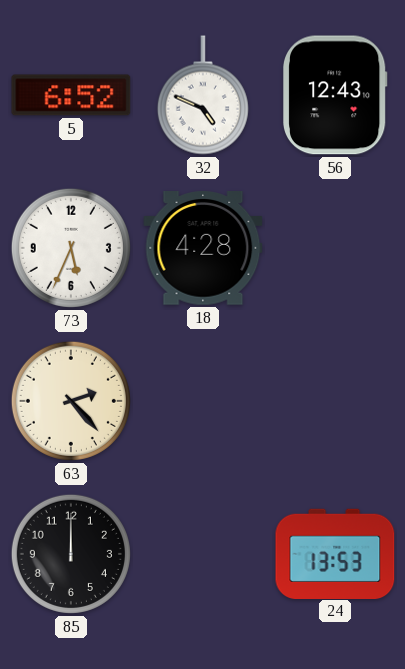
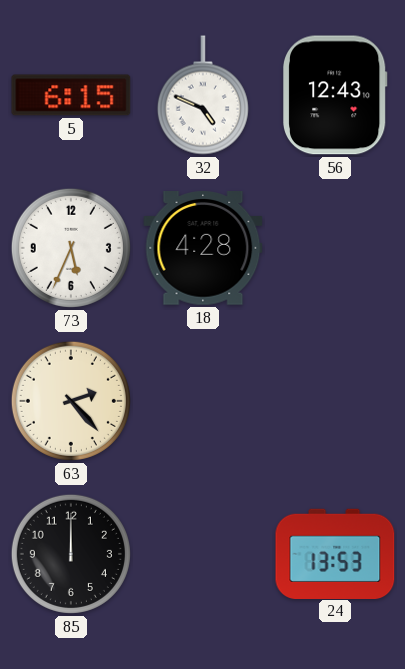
5: 6:52 -> 6:15
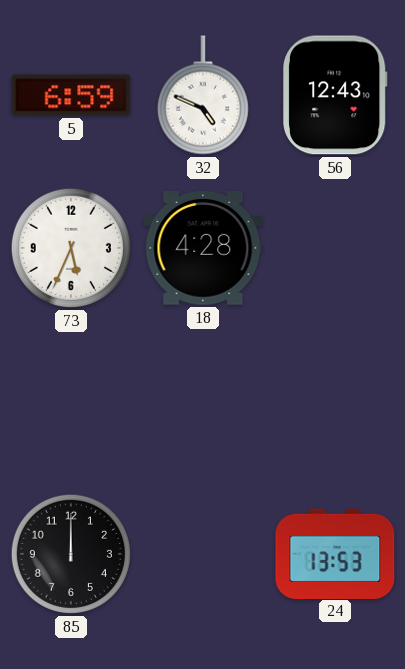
5: 6:15 -> 6:59
63: 2:23 -> none
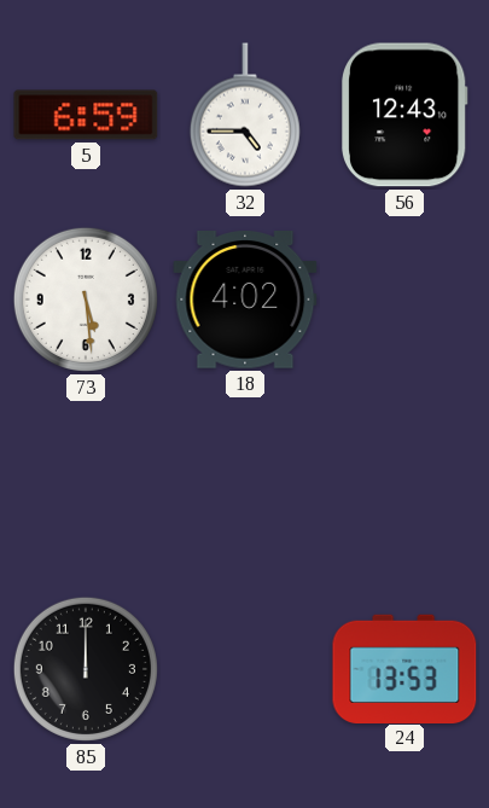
32: 4:49 -> 4:45
73: 5:34 -> 5:29
18: 4:28 -> 4:02
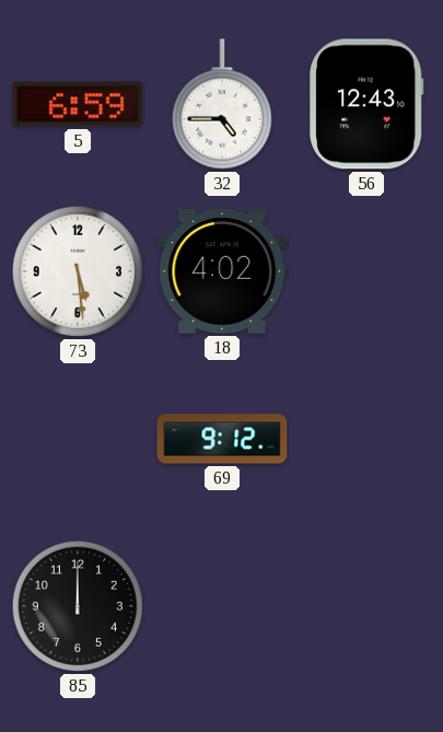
69: none -> 9:12
24: 13:53 -> none
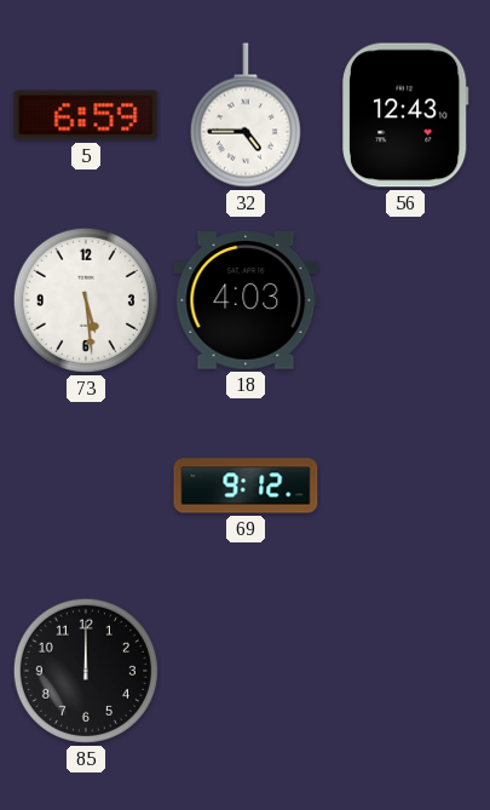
18: 4:02 -> 4:03
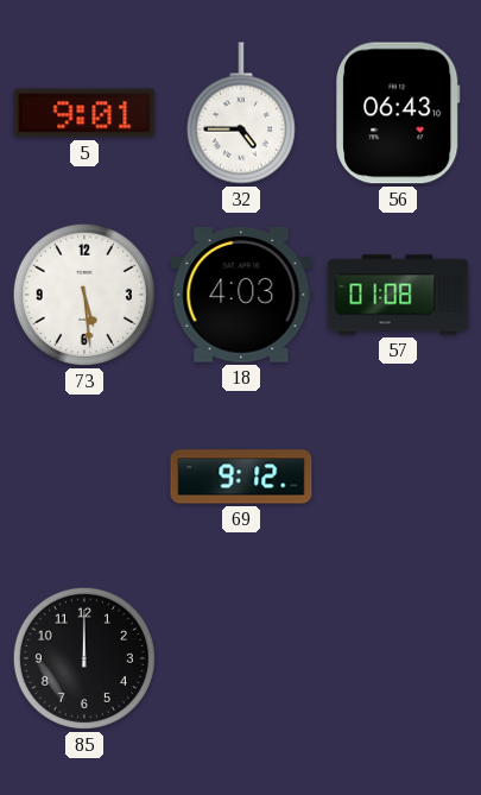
5: 6:59 -> 9:01
56: 12:43 -> 06:43
57: none -> 01:08
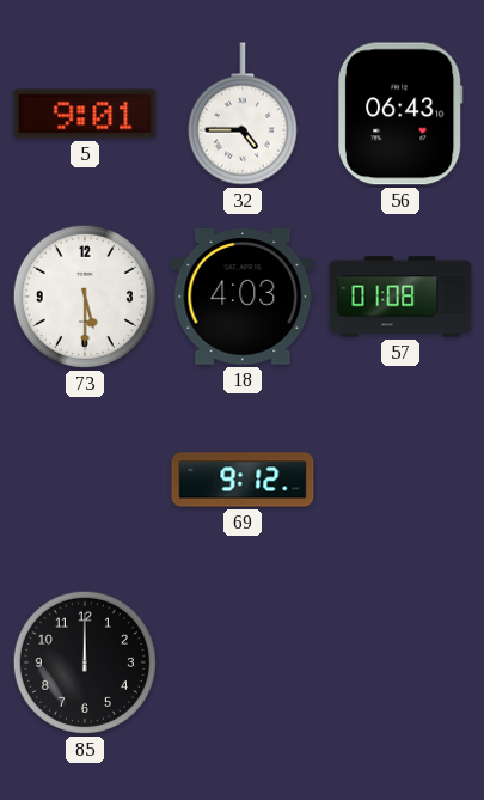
73: 5:29 -> 5:30
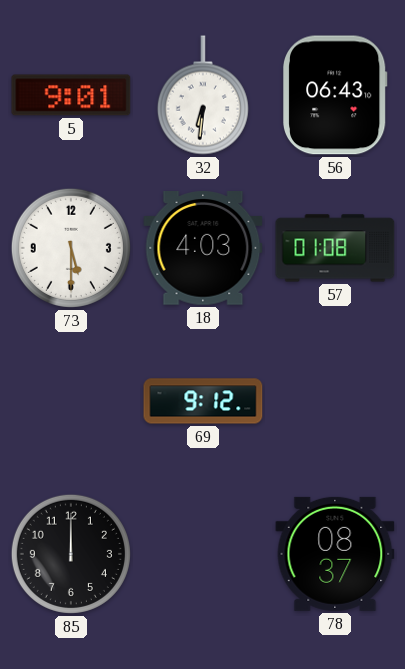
32: 4:45 -> 6:31
78: none -> 08:37
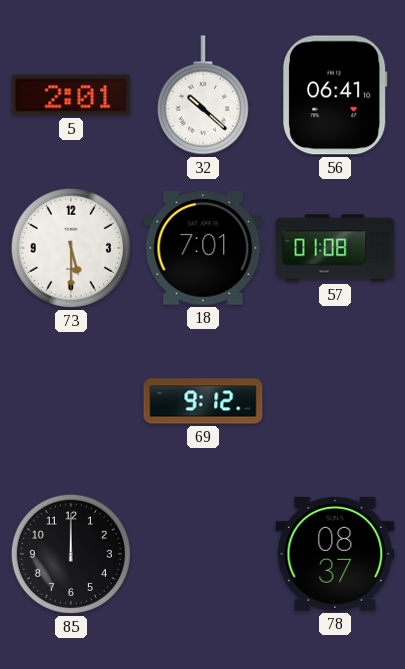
5: 9:01 -> 2:01
32: 6:31 -> 10:22
56: 06:43 -> 06:41
18: 4:03 -> 7:01
